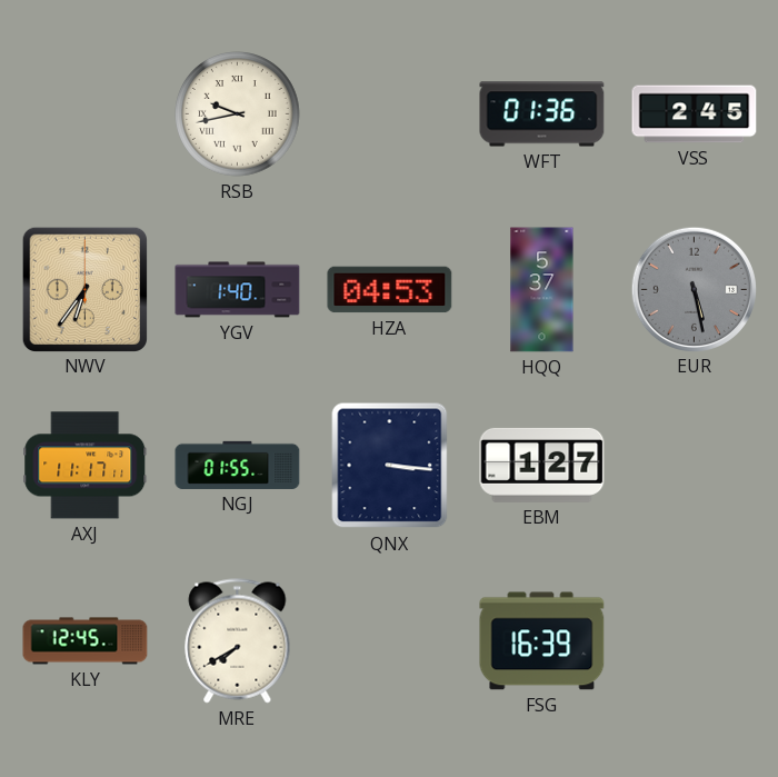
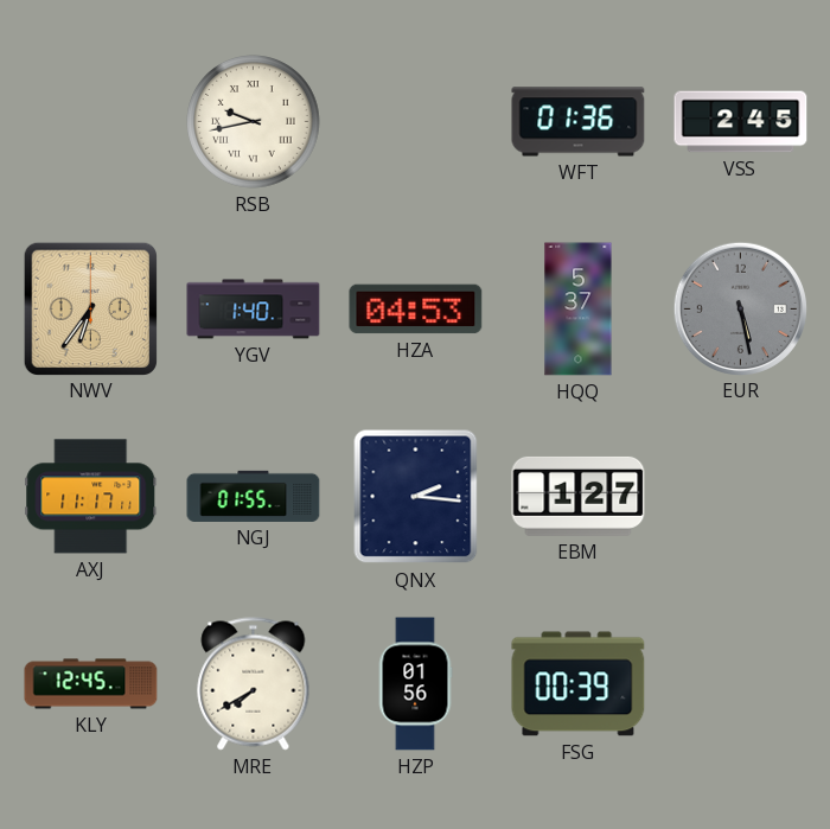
QNX: 3:16 -> 2:16
HZP: none -> 01:56
FSG: 16:39 -> 00:39
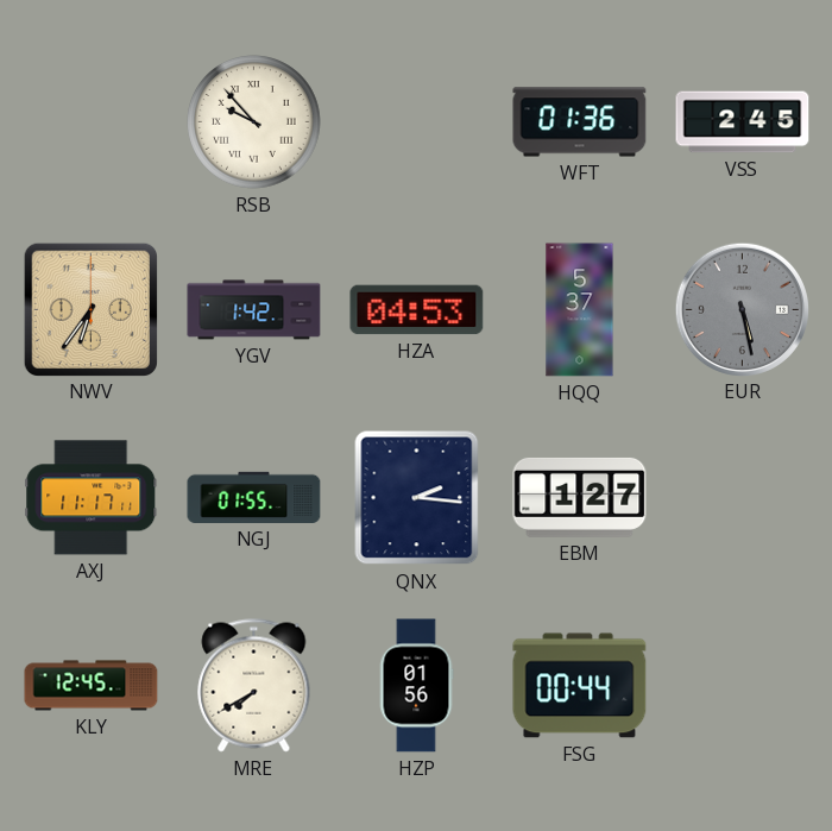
RSB: 9:43 -> 9:53
YGV: 1:40 -> 1:42
FSG: 00:39 -> 00:44
